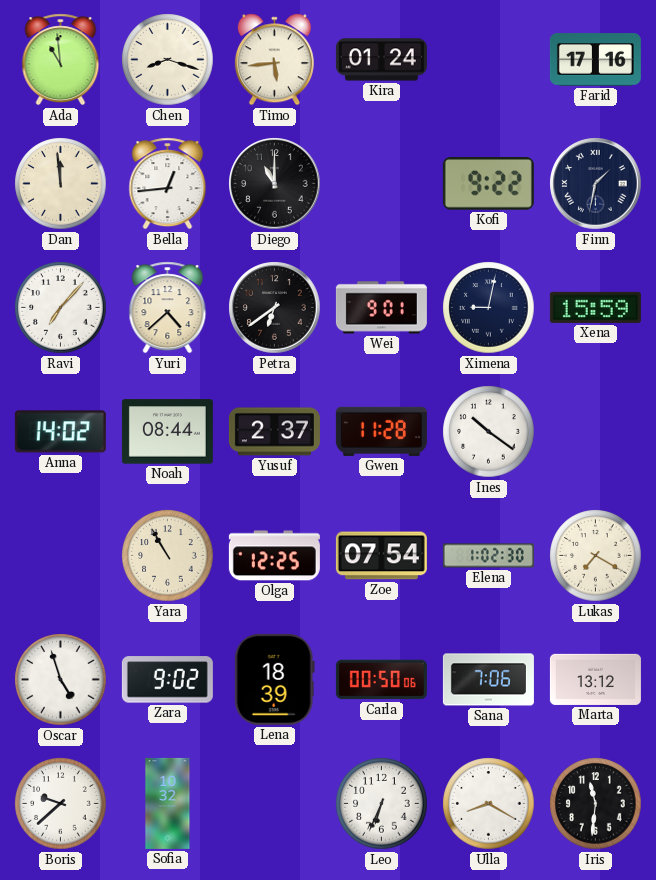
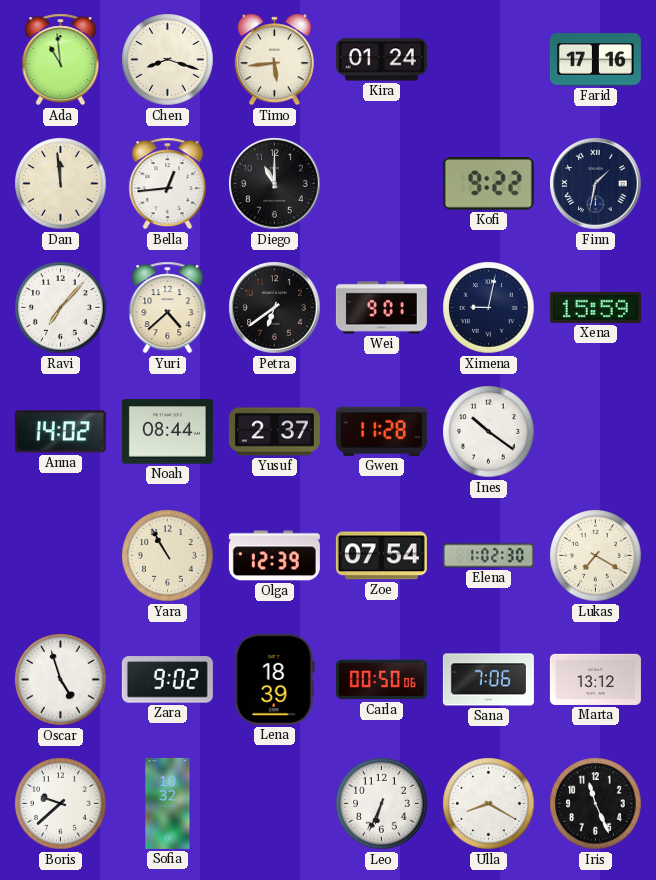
Olga: 12:25 -> 12:39
Iris: 11:31 -> 11:26
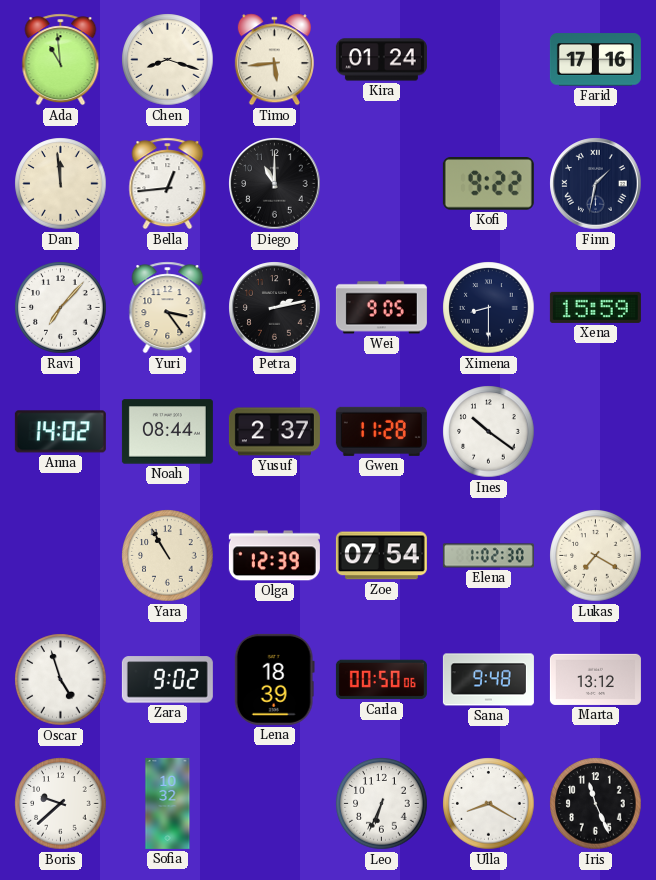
Yuri: 4:38 -> 3:24
Petra: 6:39 -> 2:13
Wei: 9:01 -> 9:05
Ximena: 9:02 -> 8:30
Sana: 7:06 -> 9:48
